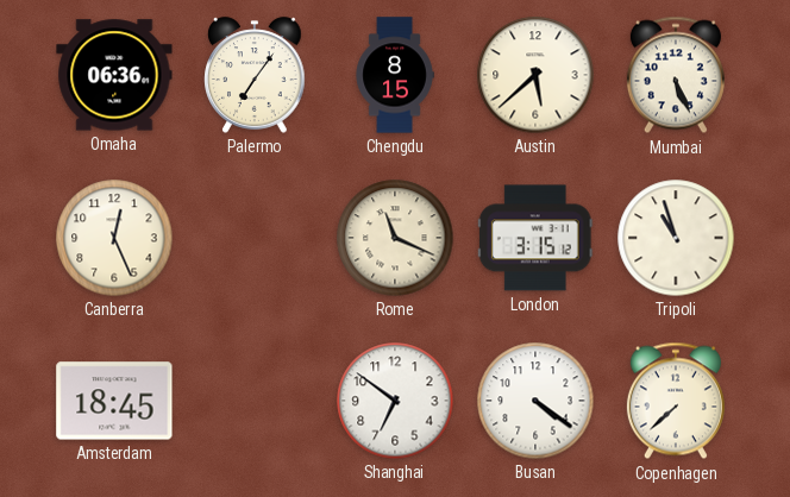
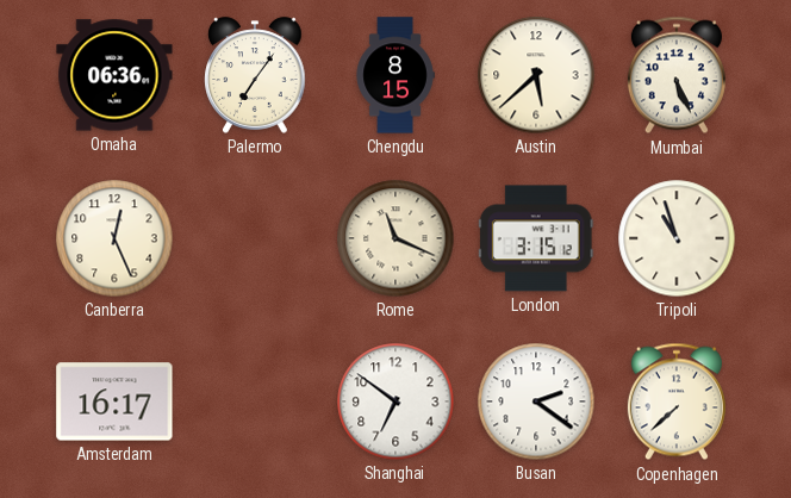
Amsterdam: 18:45 -> 16:17
Busan: 4:21 -> 2:21
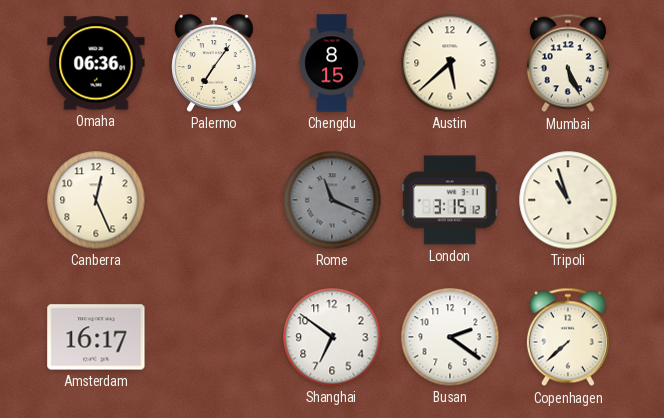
Rome dial: cream -> grey
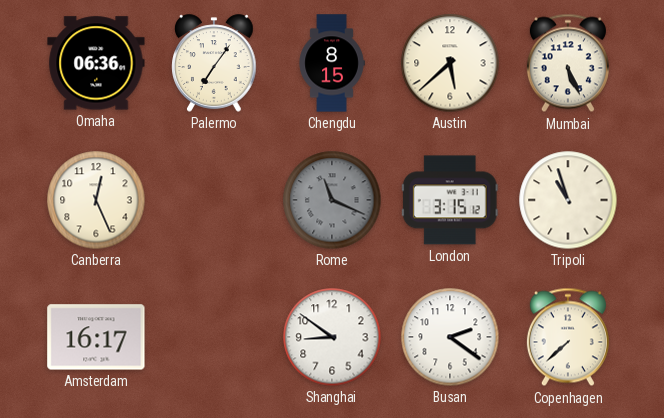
Shanghai: 6:51 -> 8:51
